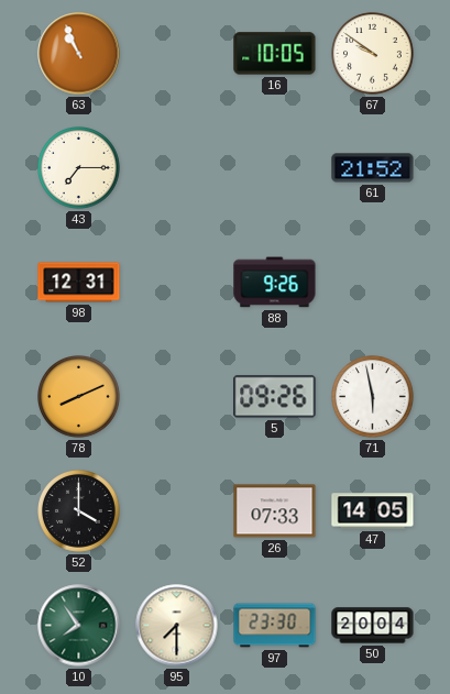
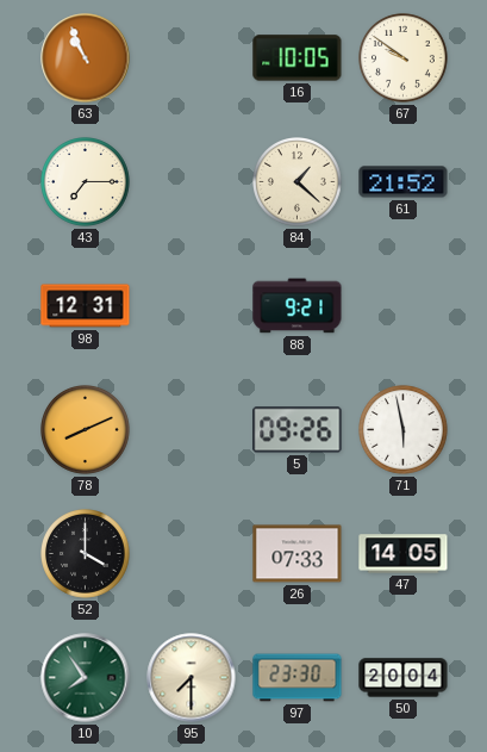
84: none -> 1:22
88: 9:26 -> 9:21
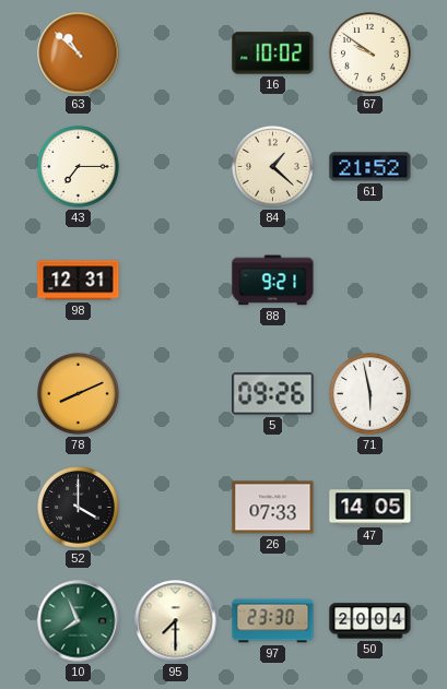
63: 10:56 -> 10:52
16: 10:05 -> 10:02
10: 7:54 -> 7:56
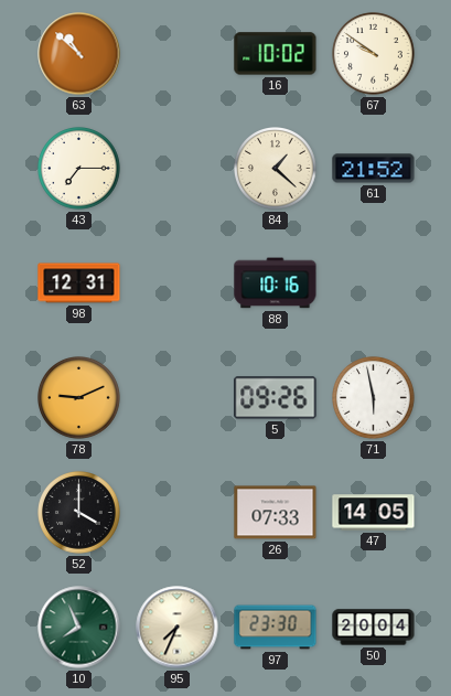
88: 9:21 -> 10:16
78: 8:11 -> 9:11
95: 7:30 -> 7:34
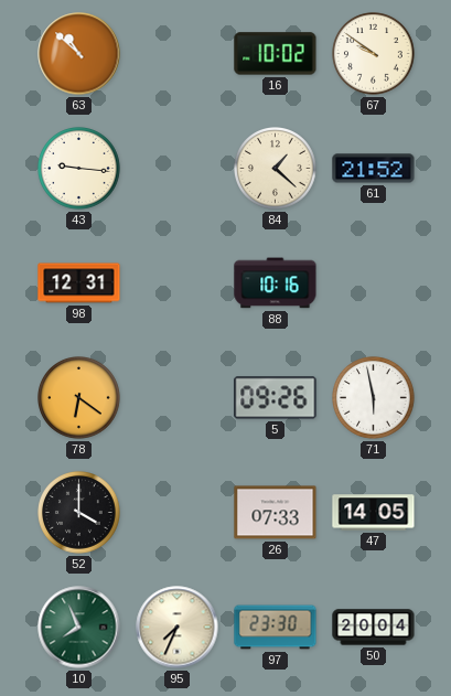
43: 7:15 -> 9:16
78: 9:11 -> 6:21
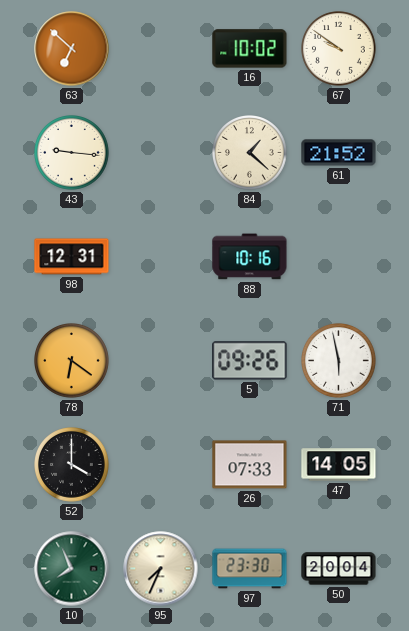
63: 10:52 -> 6:52
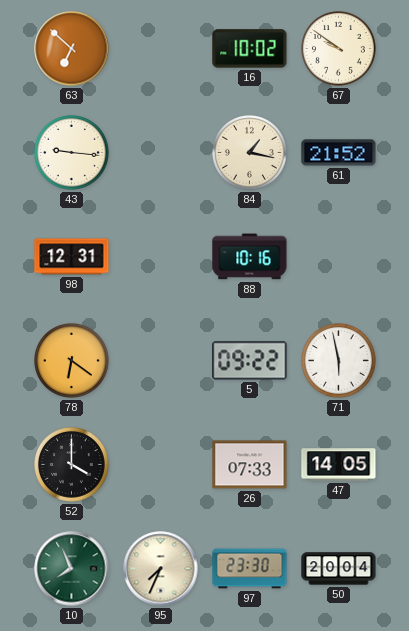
84: 1:22 -> 1:17
5: 09:26 -> 09:22
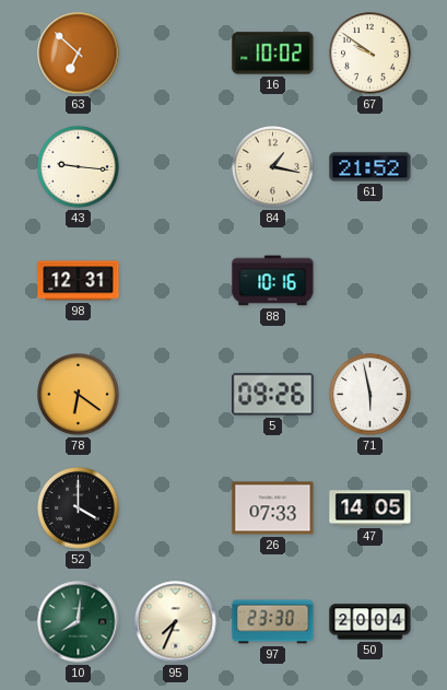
5: 09:22 -> 09:26
10: 7:56 -> 8:01
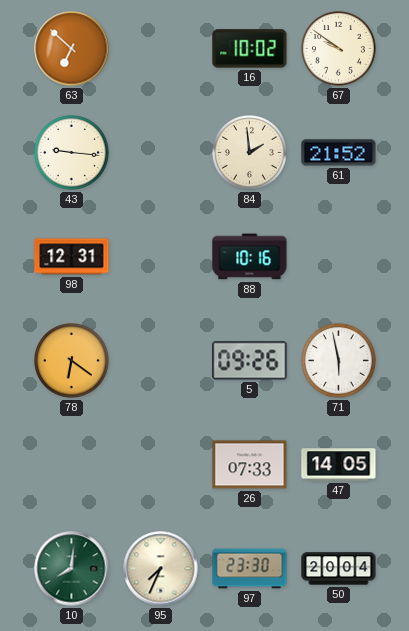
84: 1:17 -> 1:59
52: 4:00 -> none
